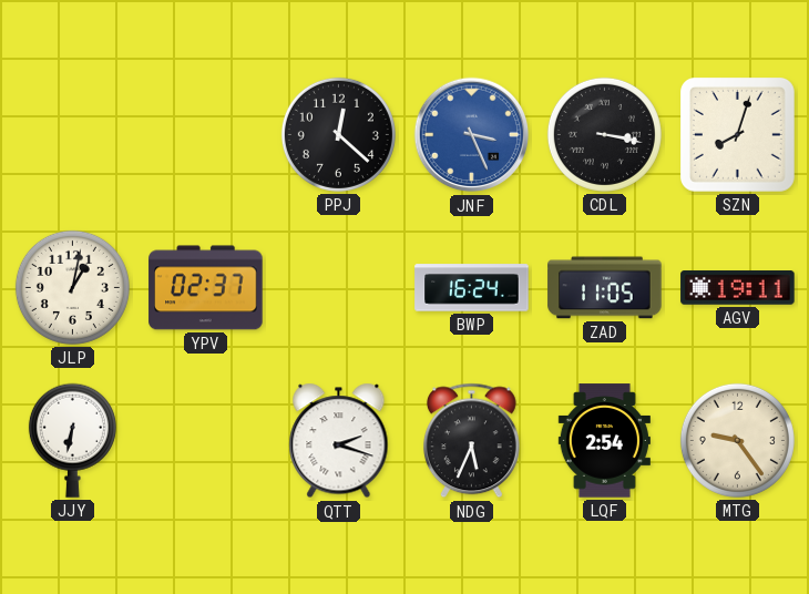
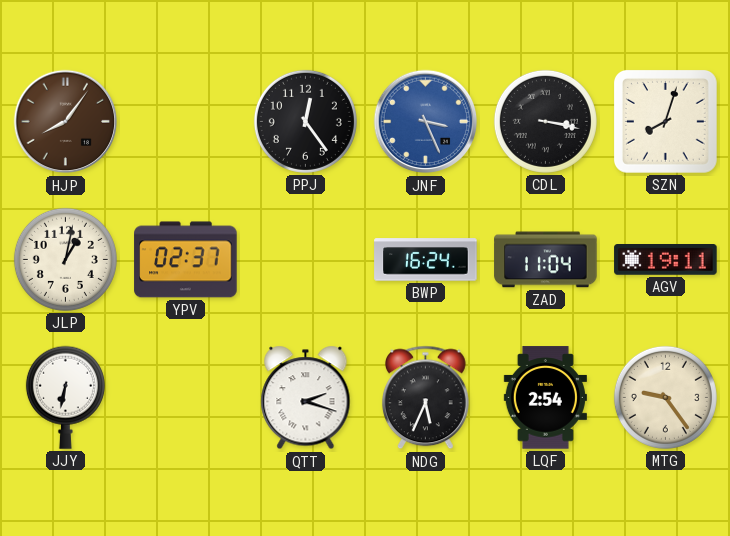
HJP: none -> 8:06
PPJ: 12:22 -> 12:24
ZAD: 11:05 -> 11:04
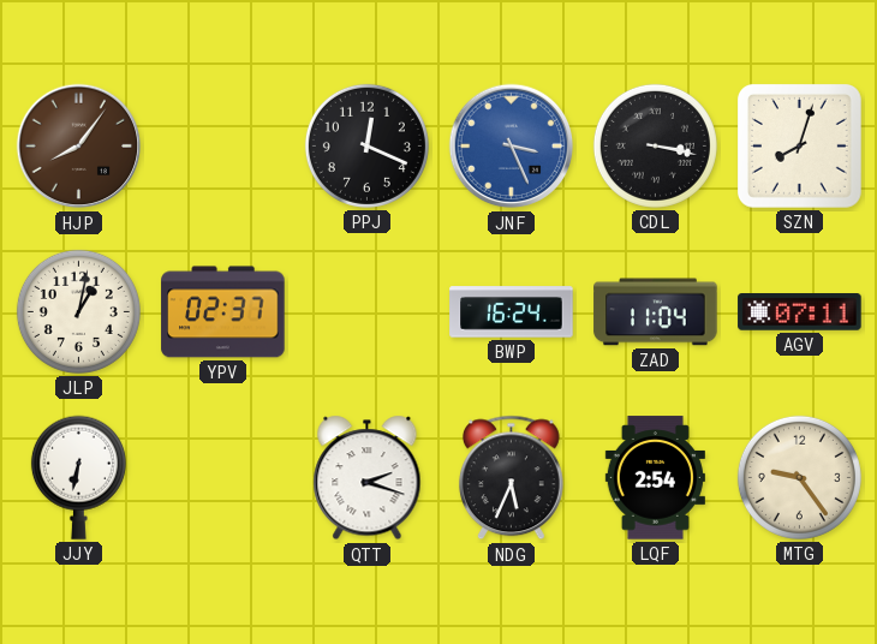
PPJ: 12:24 -> 12:19
AGV: 19:11 -> 07:11
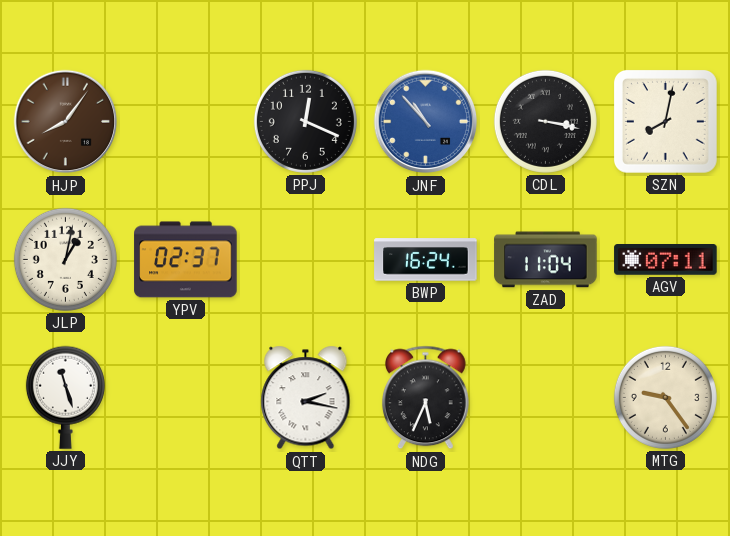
JNF: 3:26 -> 10:53
SZN: 8:03 -> 8:02
JJY: 6:32 -> 11:27
QTT: 2:18 -> 2:17
LQF: 2:54 -> none
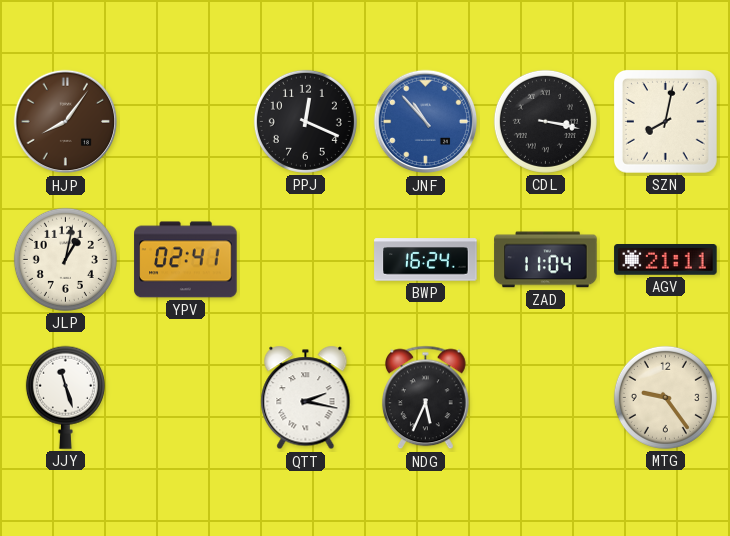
YPV: 02:37 -> 02:41
AGV: 07:11 -> 21:11
